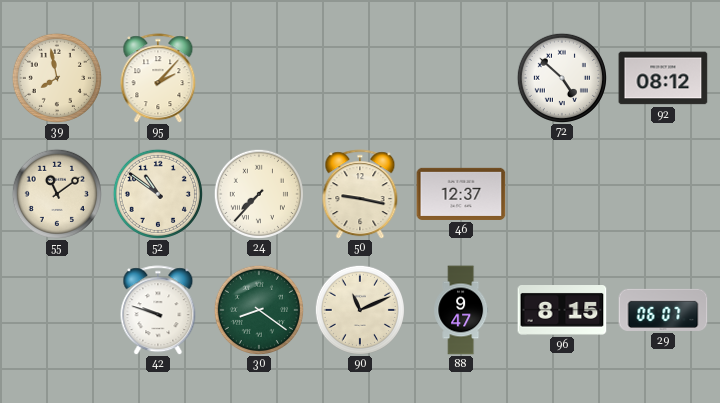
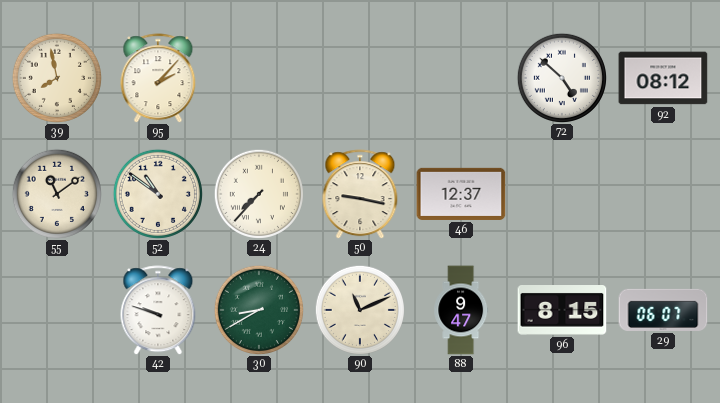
30: 8:21 -> 8:40
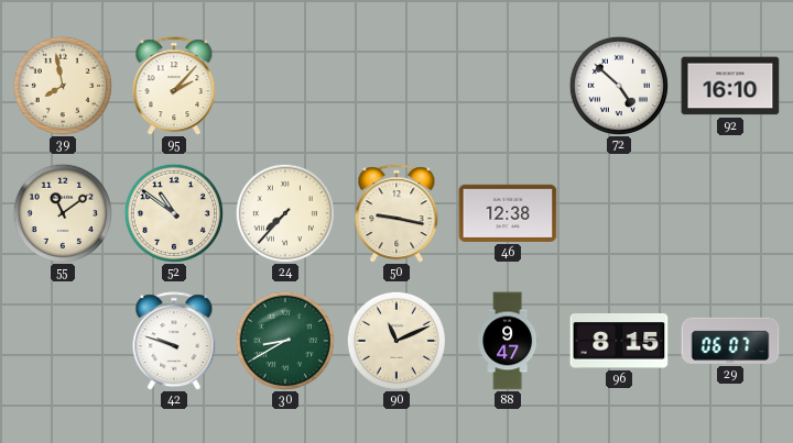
92: 08:12 -> 16:10
46: 12:37 -> 12:38
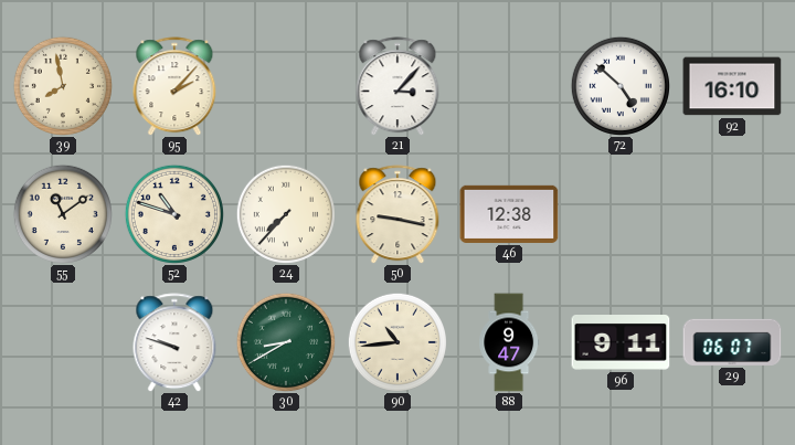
21: none -> 3:07
52: 10:51 -> 10:48
90: 11:11 -> 10:44
96: 8:15 -> 9:11
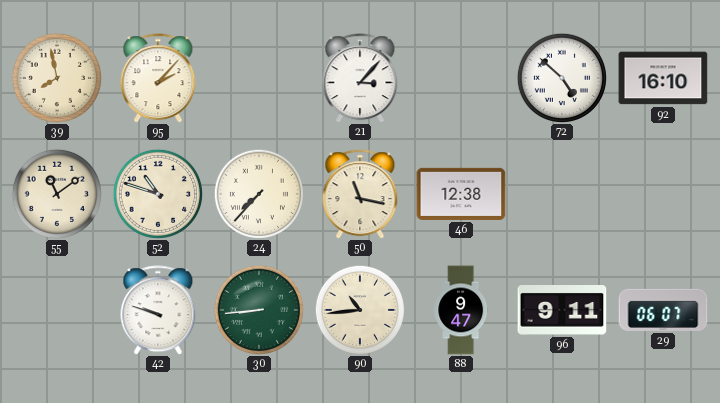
50: 9:17 -> 11:17
30: 8:40 -> 8:44
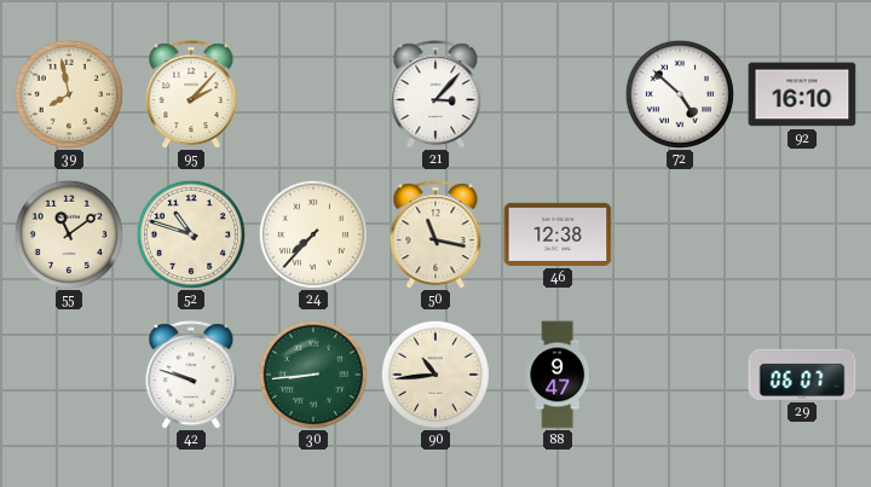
96: 9:11 -> none
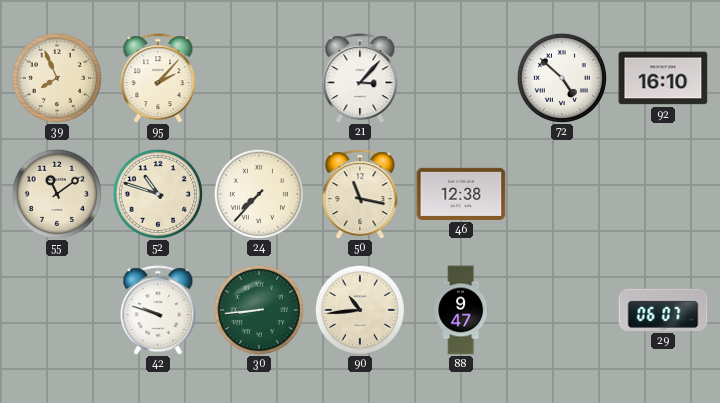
39: 7:58 -> 7:56
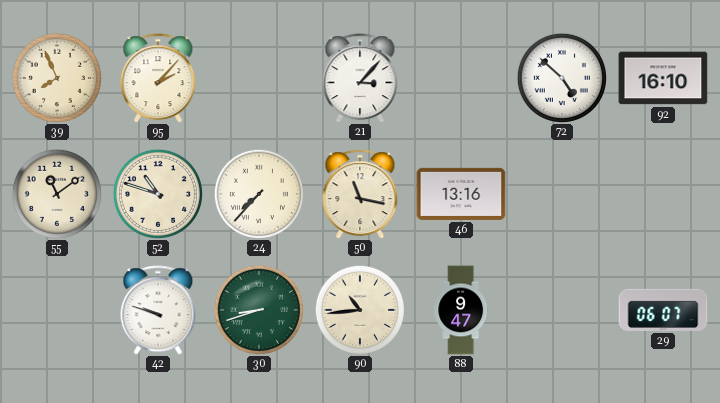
46: 12:38 -> 13:16
30: 8:44 -> 8:42
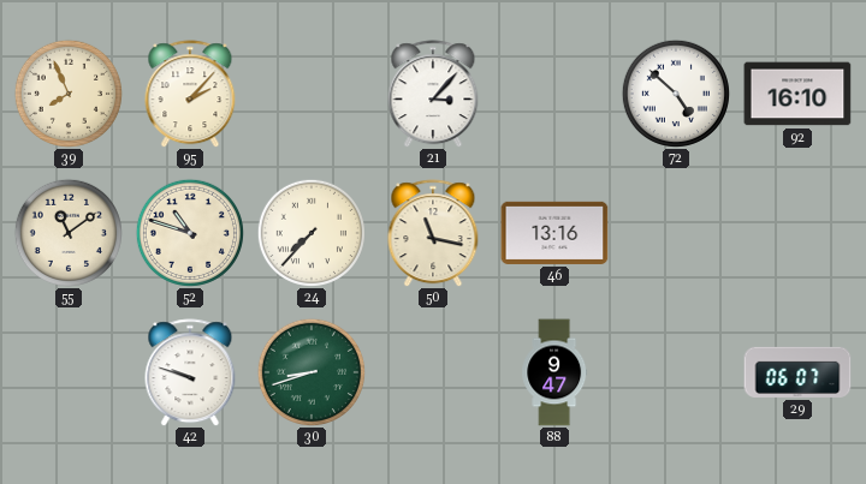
90: 10:44 -> none
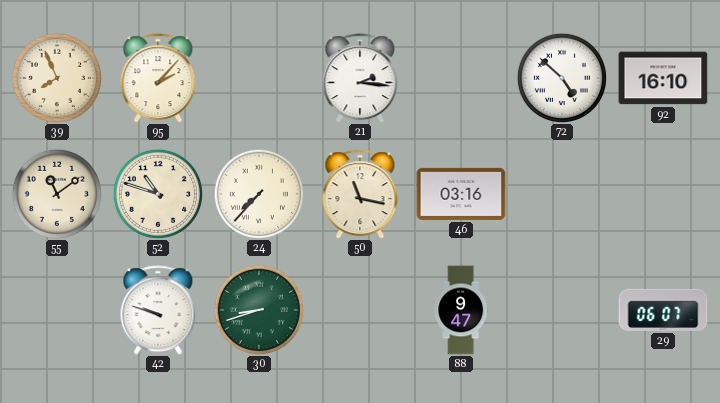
21: 3:07 -> 2:16
46: 13:16 -> 03:16
